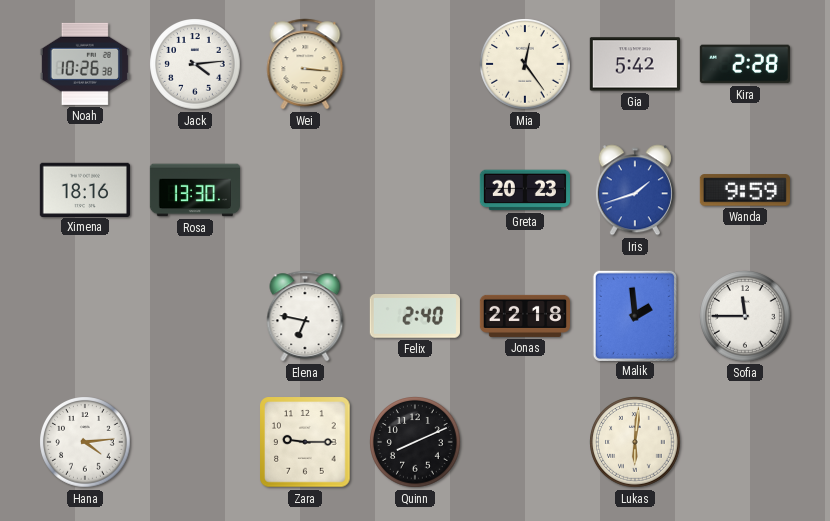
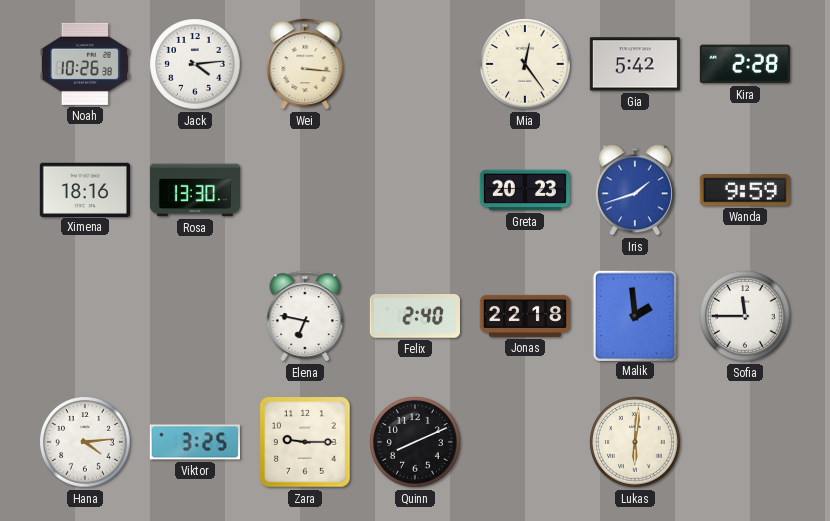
Viktor: none -> 3:25
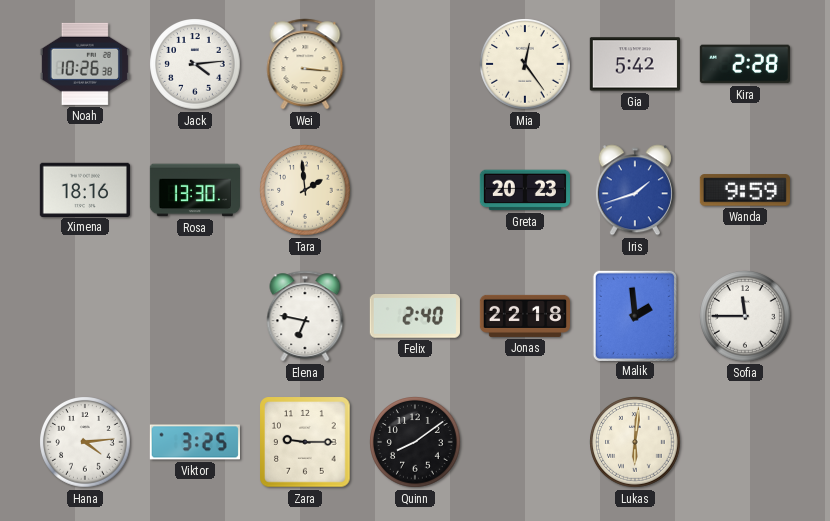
Tara: none -> 1:59
Quinn: 8:11 -> 8:09
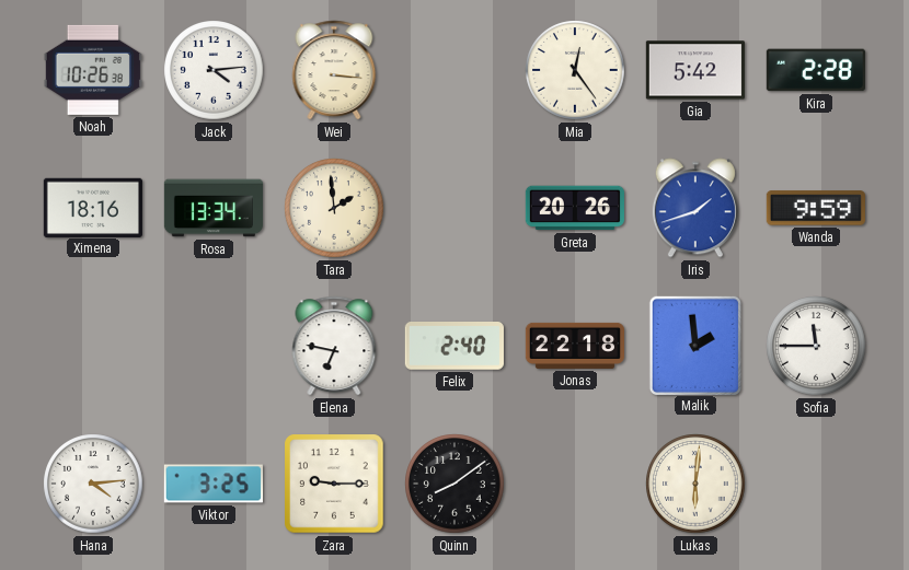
Rosa: 13:30 -> 13:34
Greta: 20:23 -> 20:26
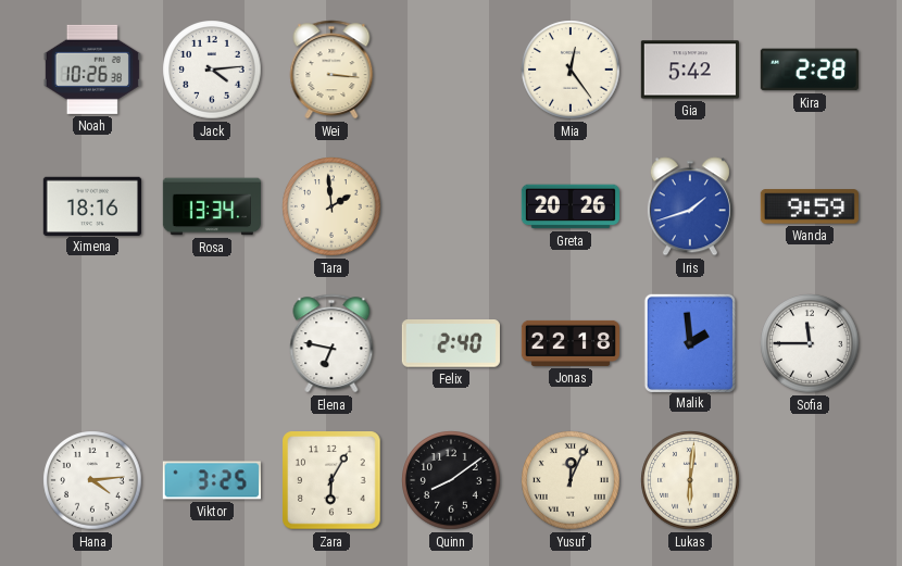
Zara: 9:15 -> 6:05
Yusuf: none -> 12:04
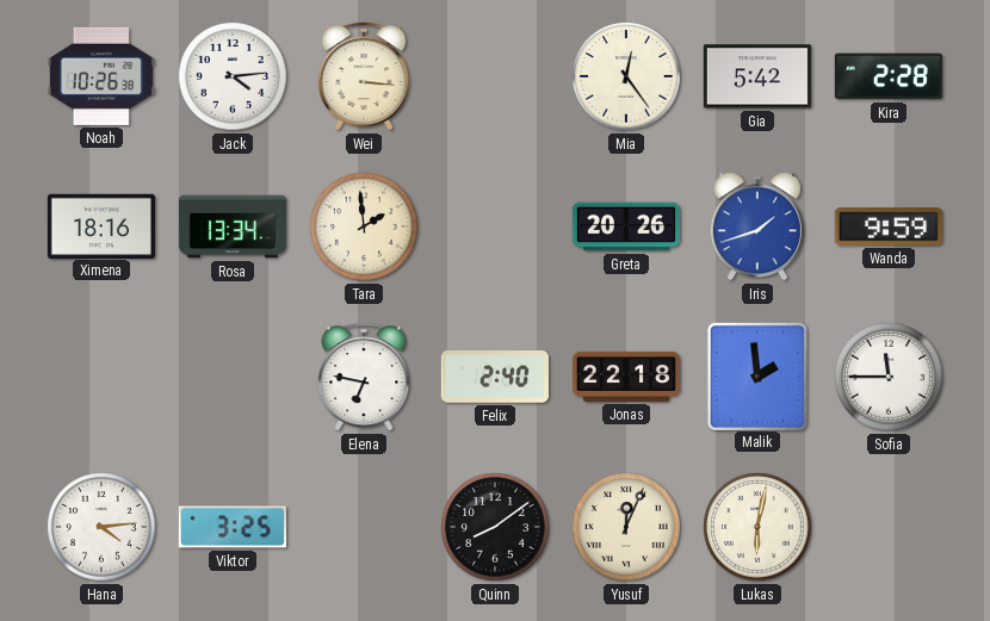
Zara: 6:05 -> none
Lukas: 6:01 -> 6:02
